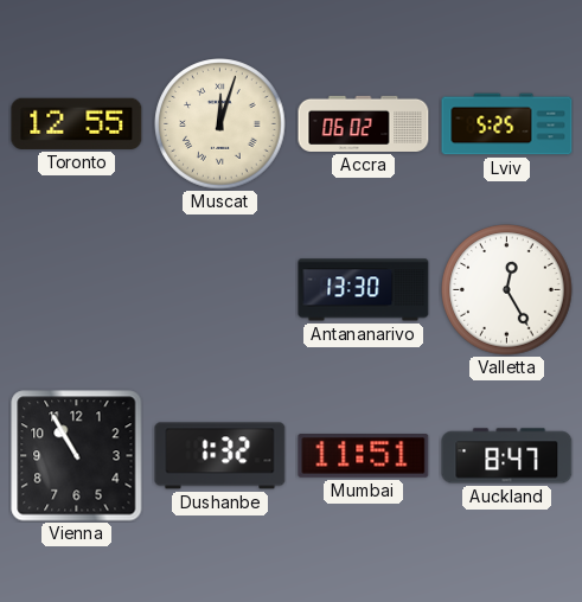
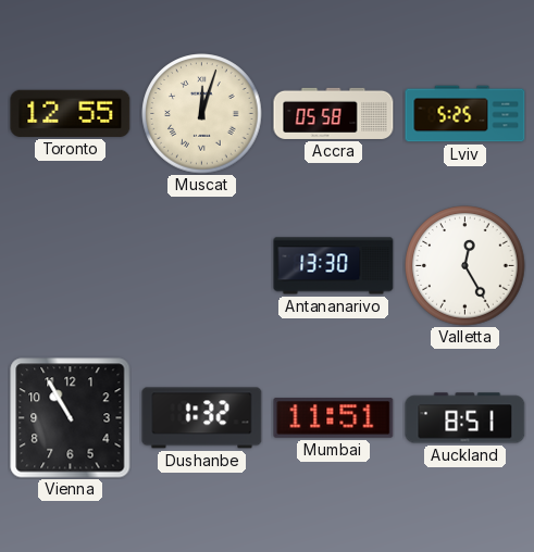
Accra: 06:02 -> 05:58
Auckland: 8:47 -> 8:51
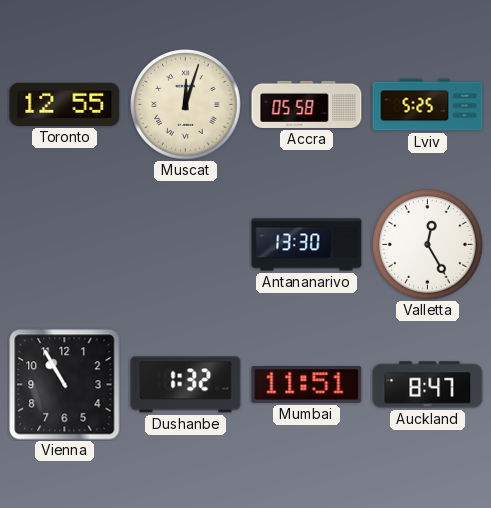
Auckland: 8:51 -> 8:47
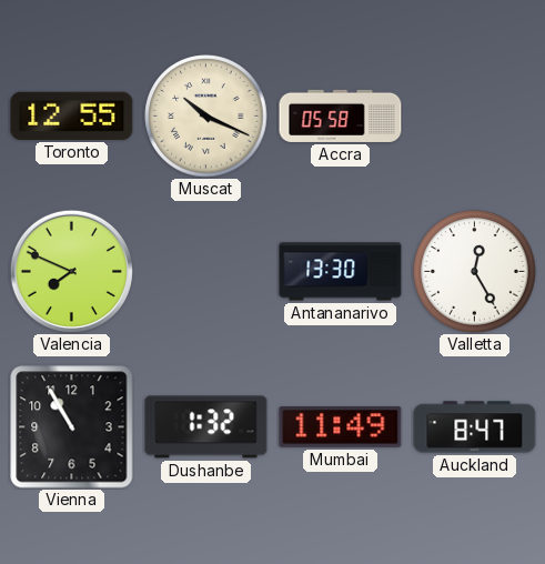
Muscat: 12:03 -> 10:19
Lviv: 5:25 -> none
Valencia: none -> 7:49
Mumbai: 11:51 -> 11:49
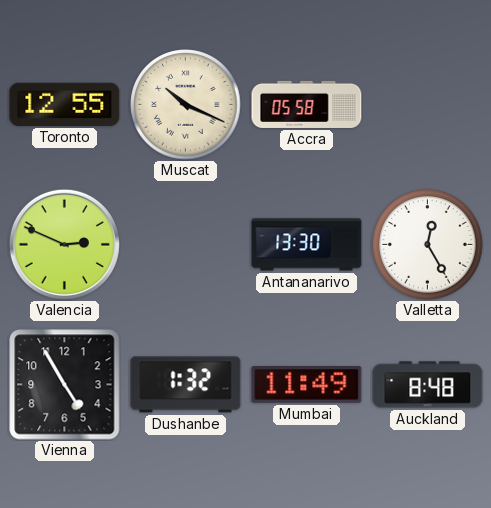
Valencia: 7:49 -> 2:49
Vienna: 10:55 -> 4:55
Auckland: 8:47 -> 8:48
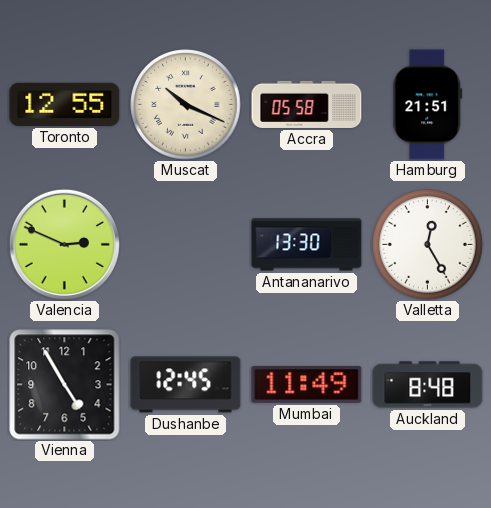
Hamburg: none -> 21:51
Dushanbe: 1:32 -> 12:45
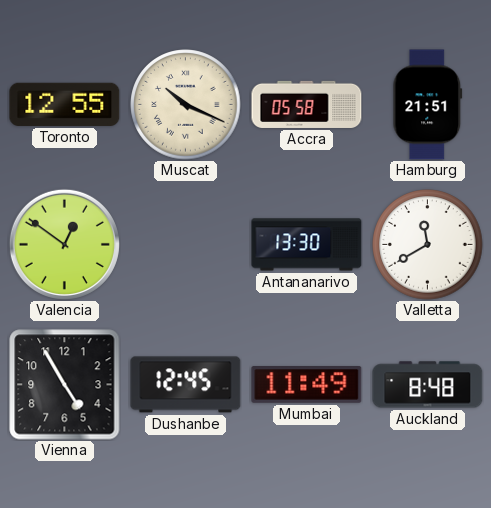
Valencia: 2:49 -> 12:51
Valletta: 12:25 -> 11:40
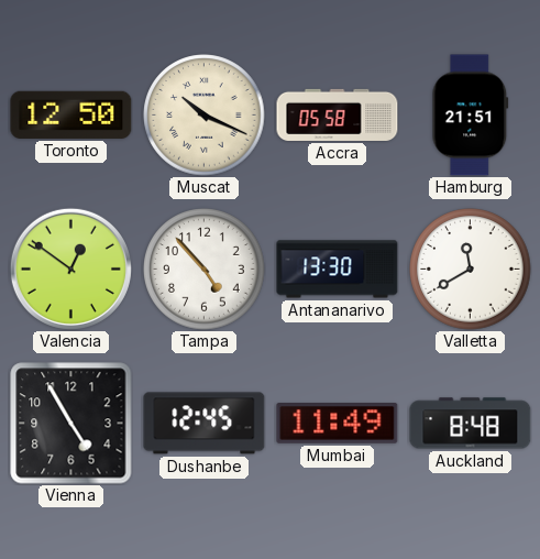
Toronto: 12:55 -> 12:50
Tampa: none -> 4:53
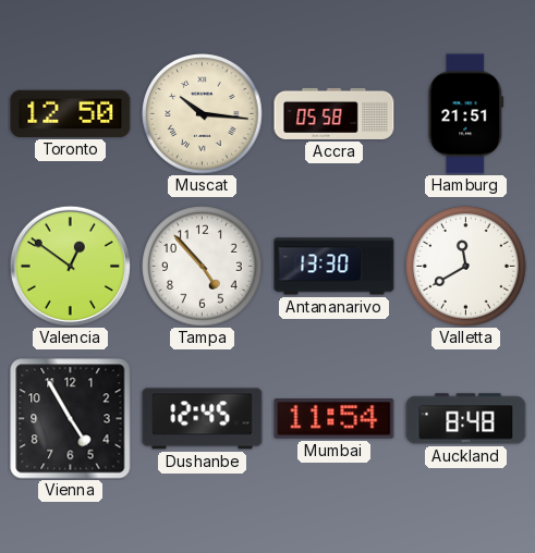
Muscat: 10:19 -> 10:16
Mumbai: 11:49 -> 11:54
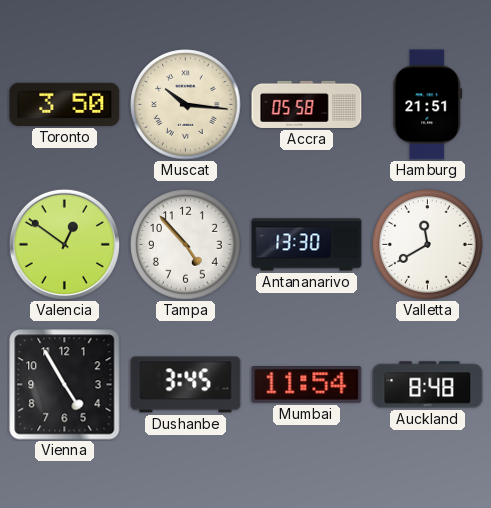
Toronto: 12:50 -> 3:50
Dushanbe: 12:45 -> 3:45
